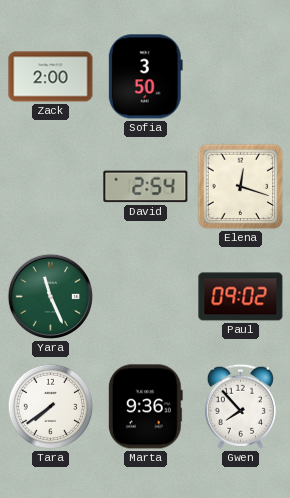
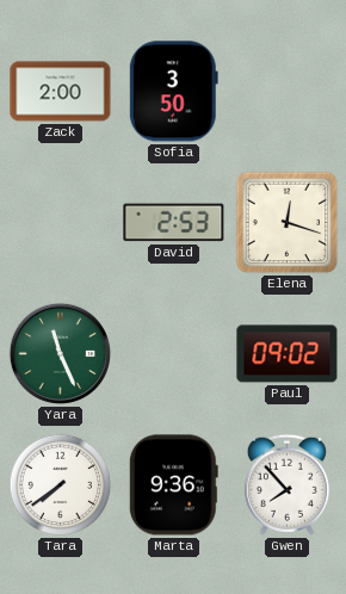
David: 2:54 -> 2:53
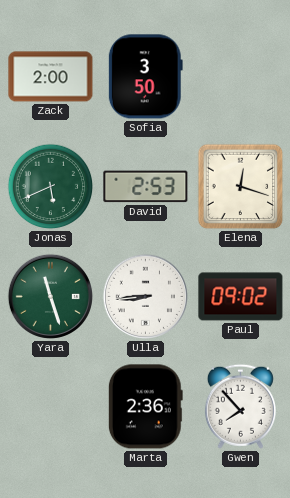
Jonas: none -> 5:41
Yara: 11:26 -> 11:27
Ulla: none -> 8:44
Tara: 7:39 -> none
Marta: 9:36 -> 2:36
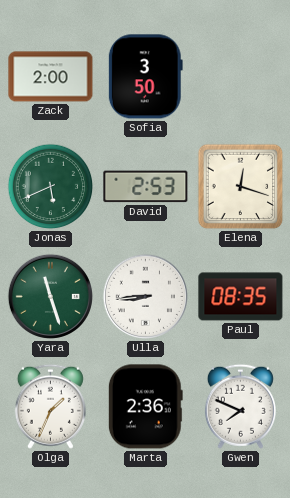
Paul: 09:02 -> 08:35
Olga: none -> 1:34
Gwen: 7:53 -> 7:49
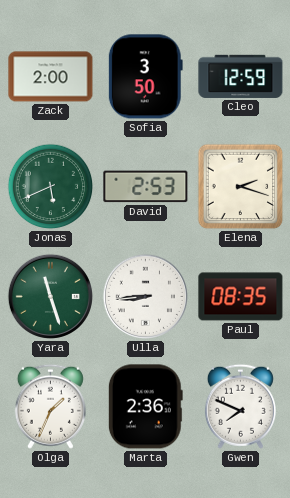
Cleo: none -> 12:59
Elena: 12:18 -> 2:18
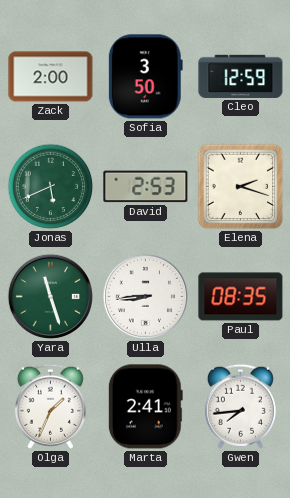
Marta: 2:36 -> 2:41
Gwen: 7:49 -> 7:44
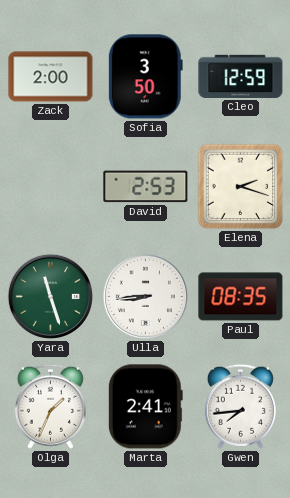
Jonas: 5:41 -> none
